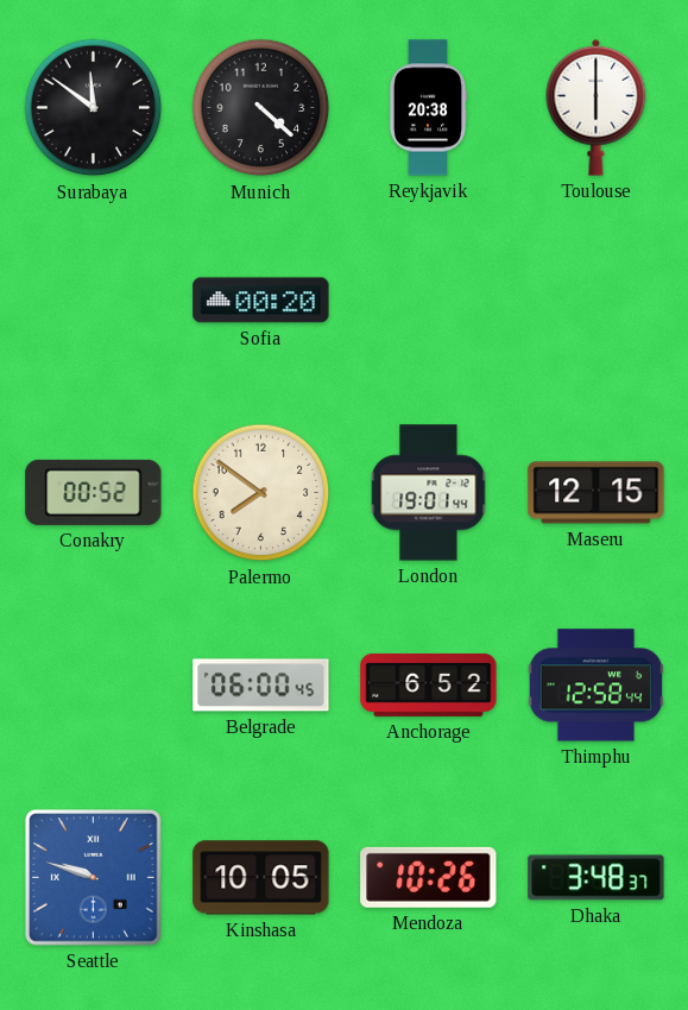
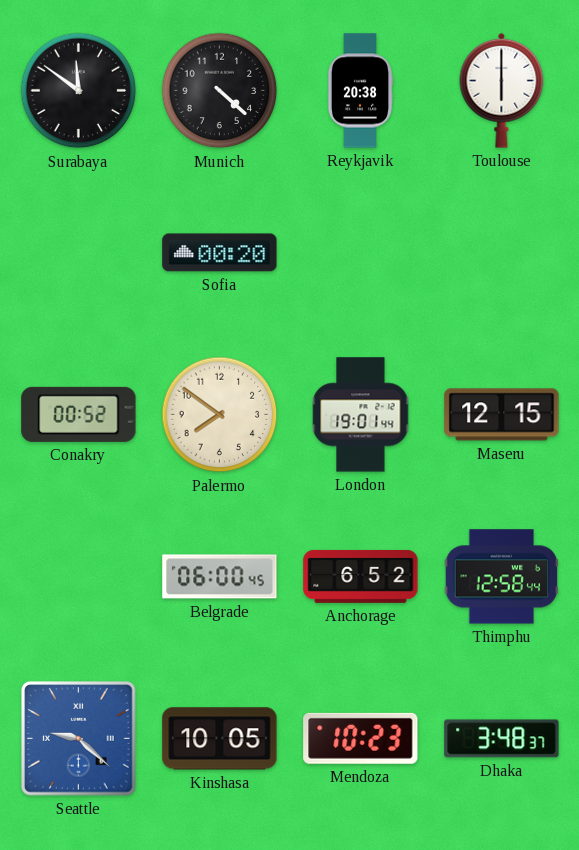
Seattle: 9:48 -> 9:22
Mendoza: 10:26 -> 10:23
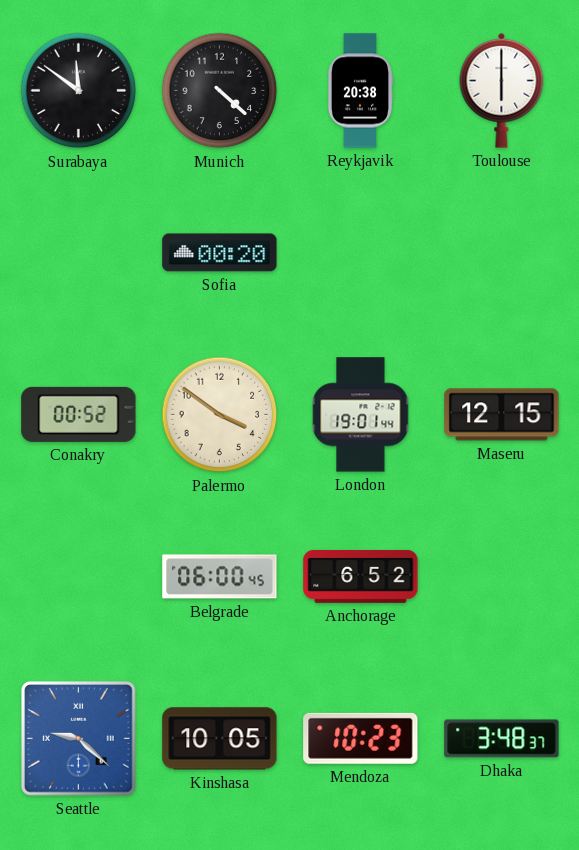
Palermo: 7:51 -> 3:51
Thimphu: 12:58 -> none
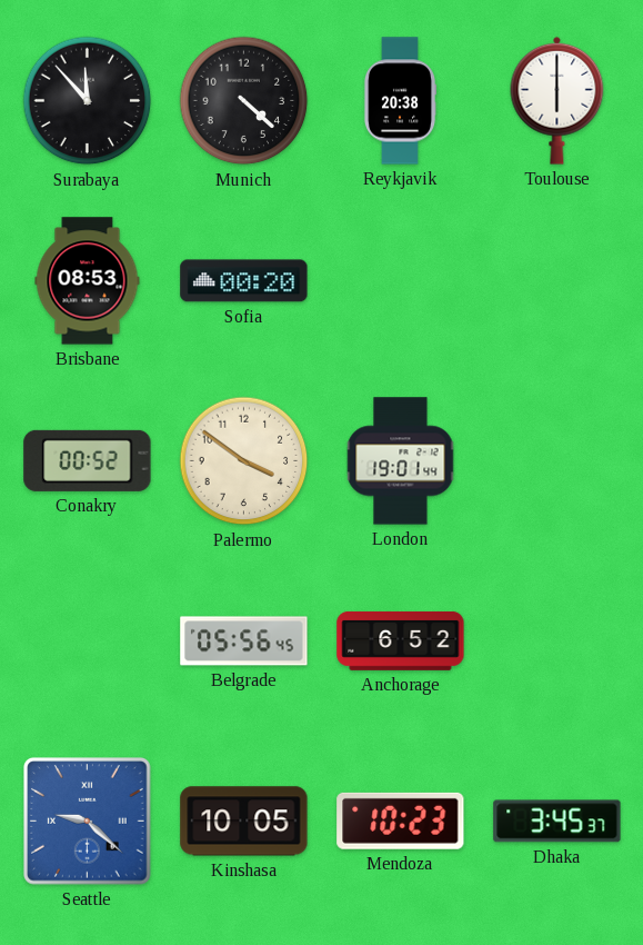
Surabaya: 11:51 -> 11:53
Brisbane: none -> 08:53
Maseru: 12:15 -> none
Belgrade: 06:00 -> 05:56
Dhaka: 3:48 -> 3:45
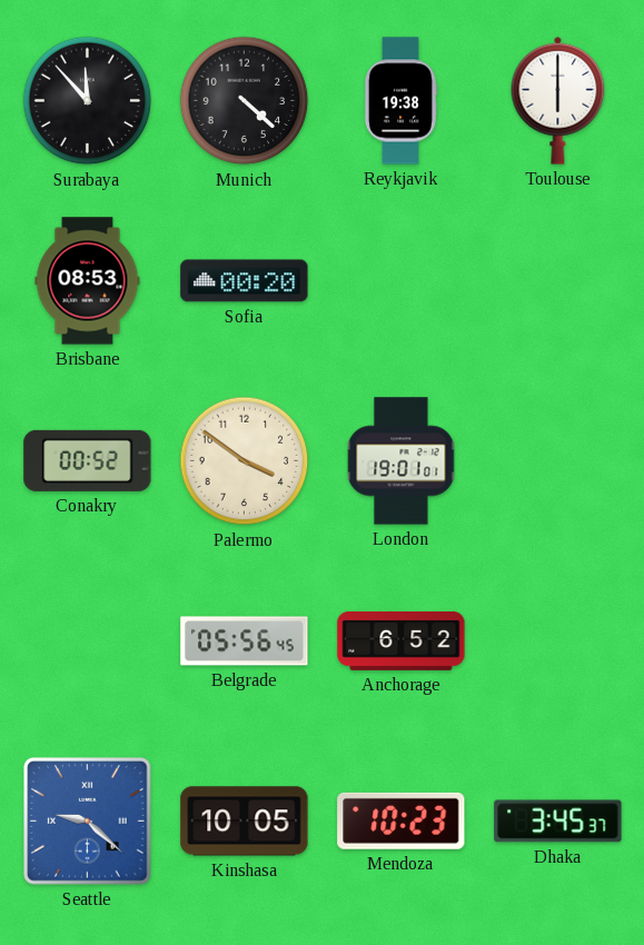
Reykjavik: 20:38 -> 19:38
London: 19:01:44 -> 19:01:01
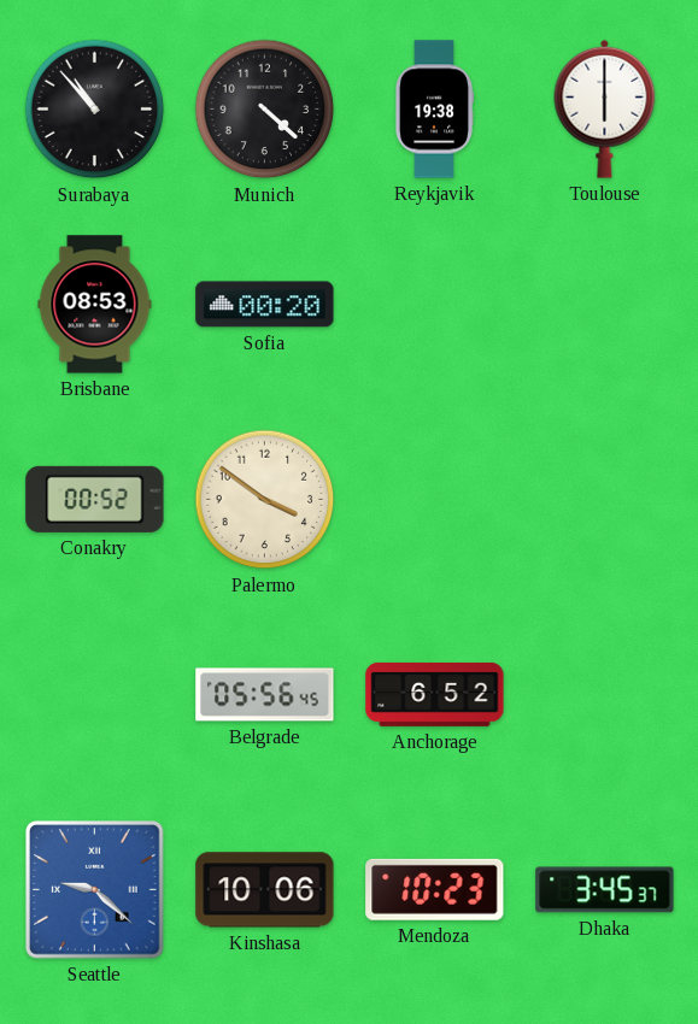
Surabaya: 11:53 -> 10:53
London: 19:01 -> none
Kinshasa: 10:05 -> 10:06
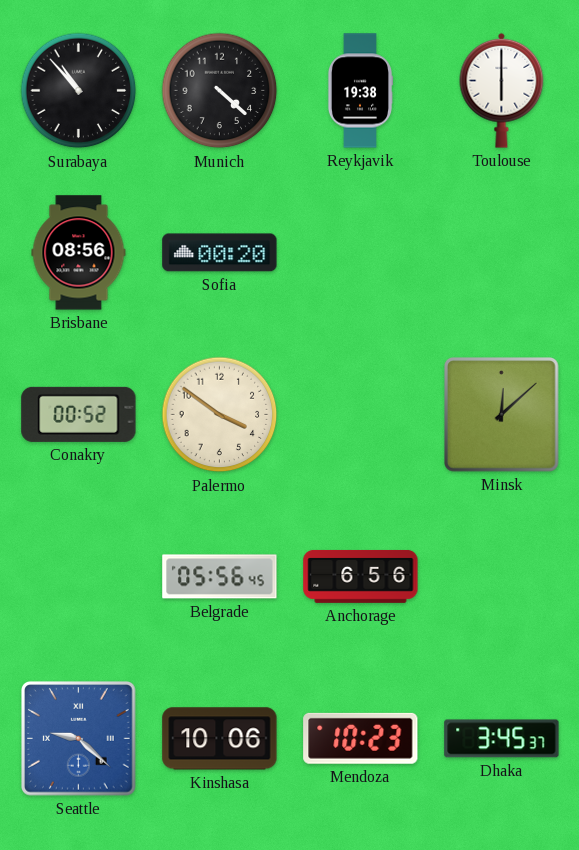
Brisbane: 08:53 -> 08:56
Minsk: none -> 12:08
Anchorage: 6:52 -> 6:56
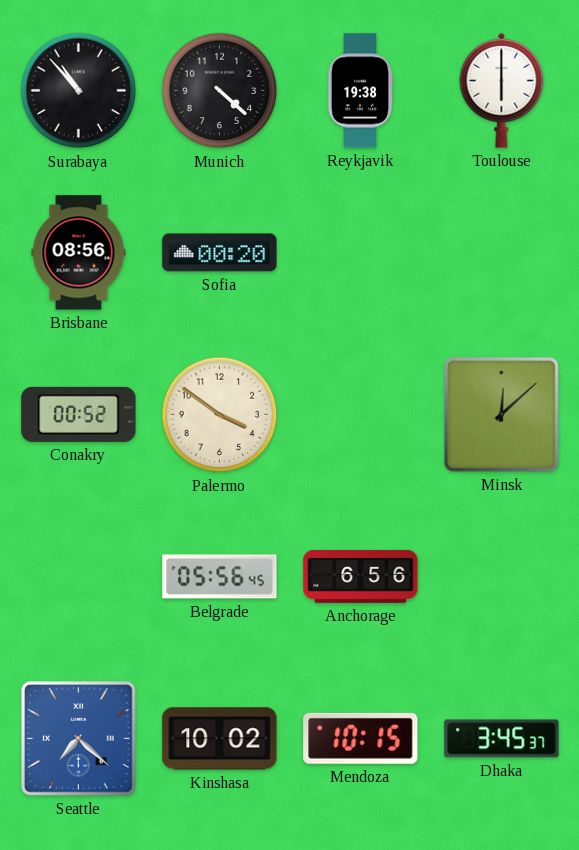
Seattle: 9:22 -> 7:22
Kinshasa: 10:06 -> 10:02
Mendoza: 10:23 -> 10:15
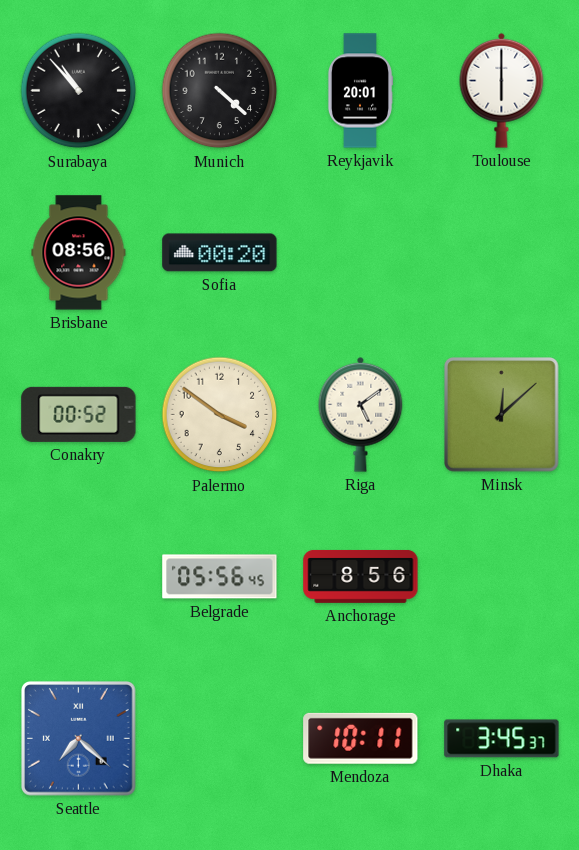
Reykjavik: 19:38 -> 20:01
Riga: none -> 5:09
Anchorage: 6:56 -> 8:56
Kinshasa: 10:02 -> none
Mendoza: 10:15 -> 10:11
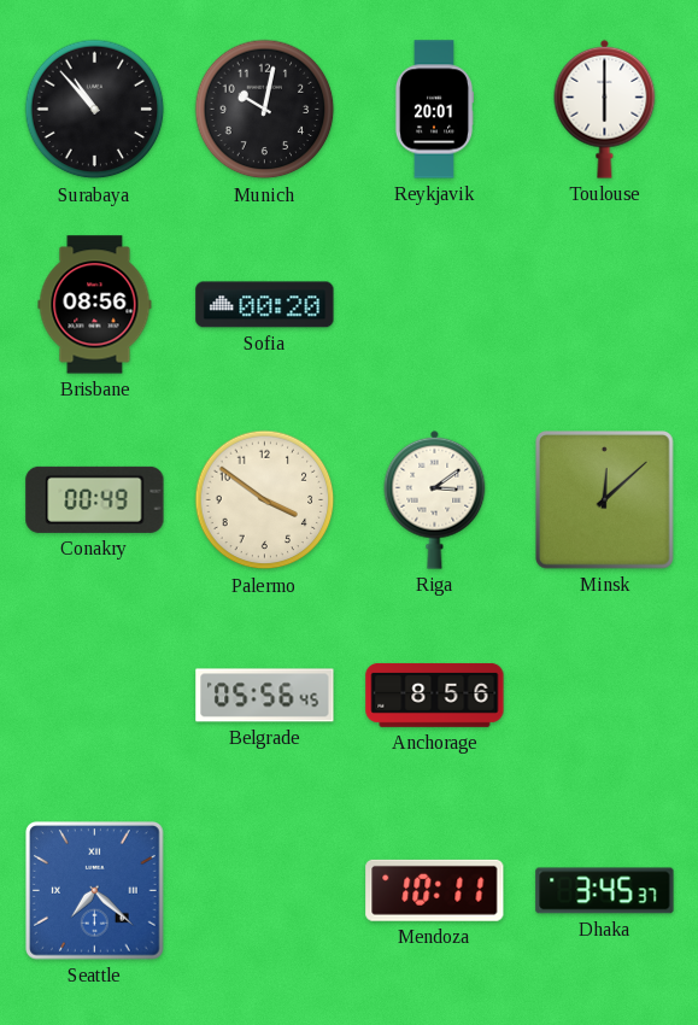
Munich: 4:22 -> 10:02
Conakry: 00:52 -> 00:49
Riga: 5:09 -> 3:09
